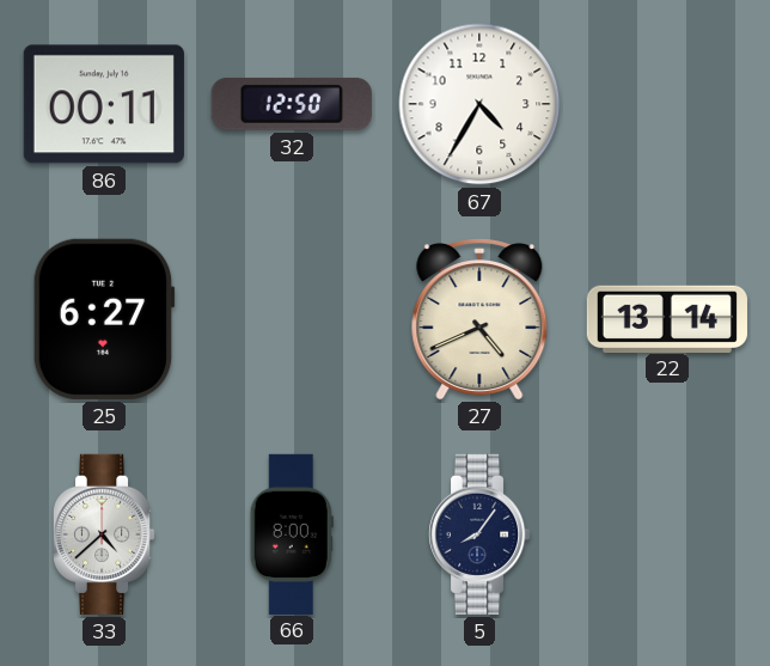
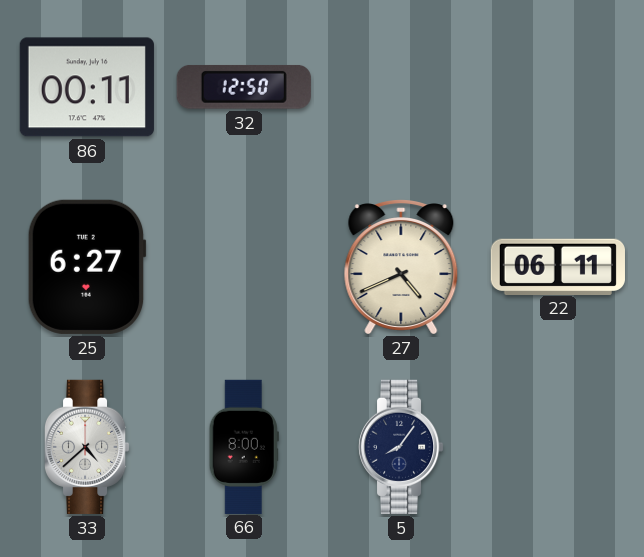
67: 4:35 -> none
22: 13:14 -> 06:11
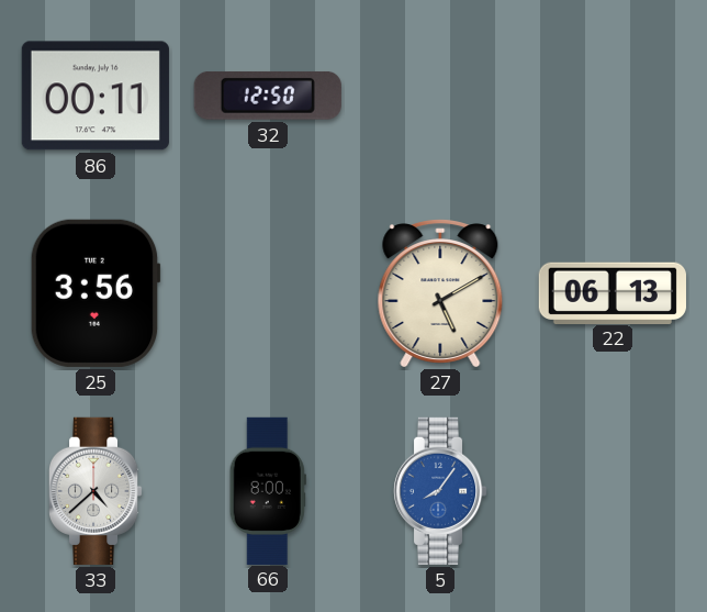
25: 6:27 -> 3:56
27: 4:41 -> 5:10
22: 06:11 -> 06:13
5 dial: navy -> blue
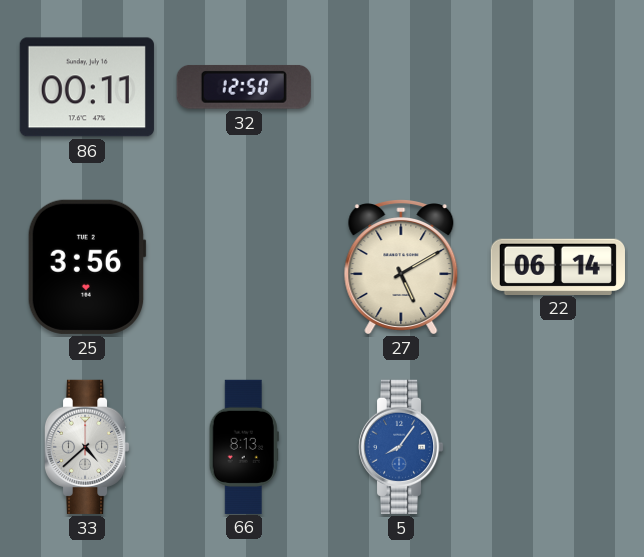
22: 06:13 -> 06:14
66: 8:00 -> 8:13
